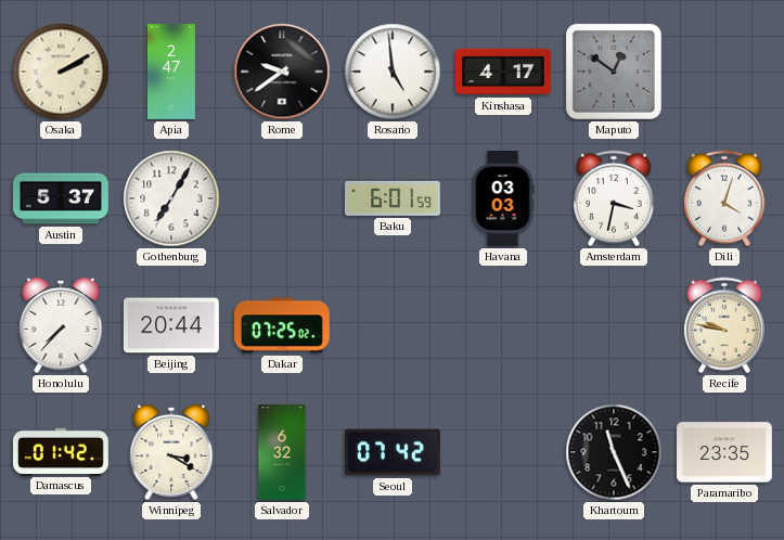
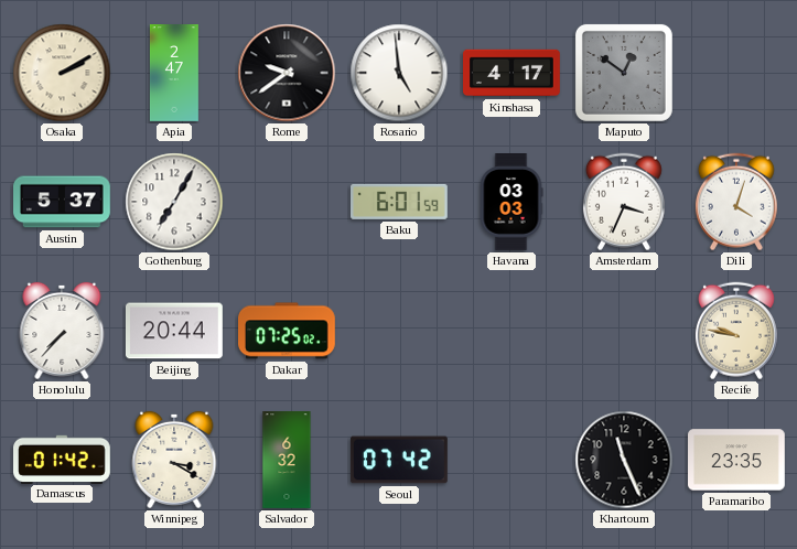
Amsterdam: 3:32 -> 3:34
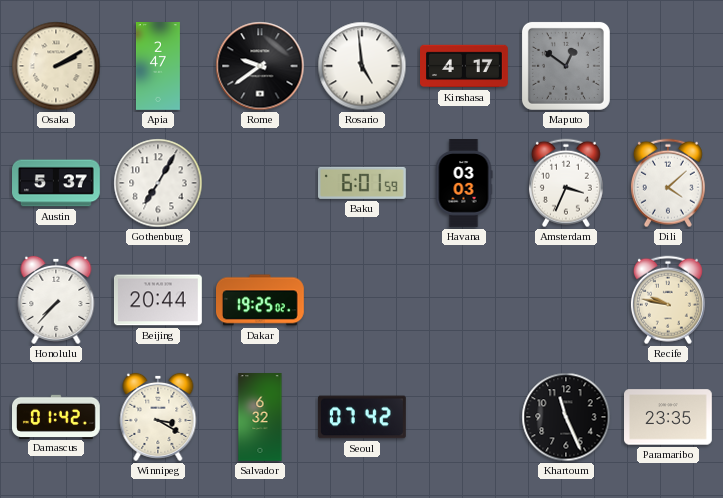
Dili: 4:03 -> 4:08
Dakar: 07:25 -> 19:25
